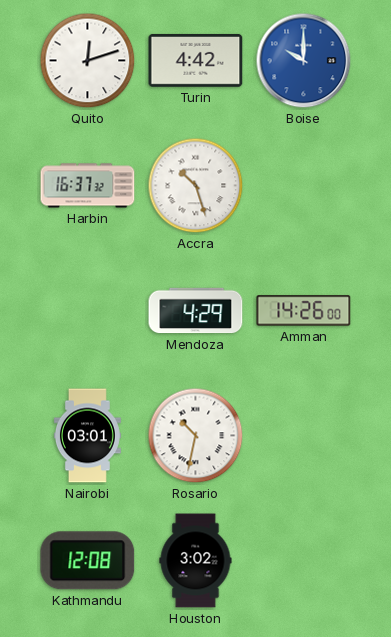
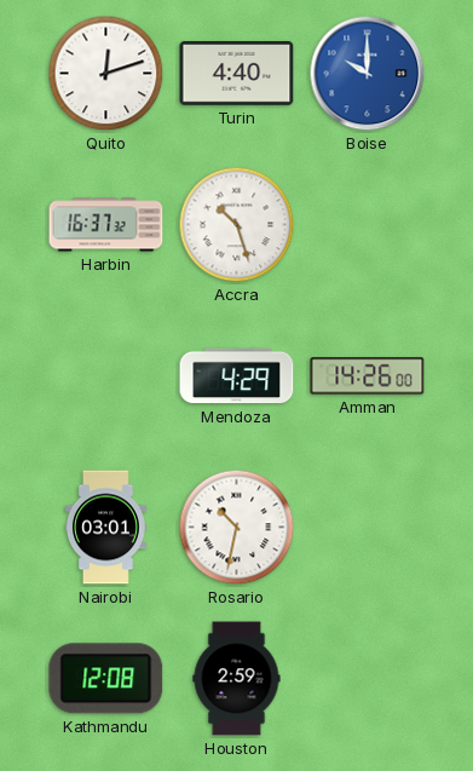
Turin: 4:42 -> 4:40
Houston: 3:02 -> 2:59
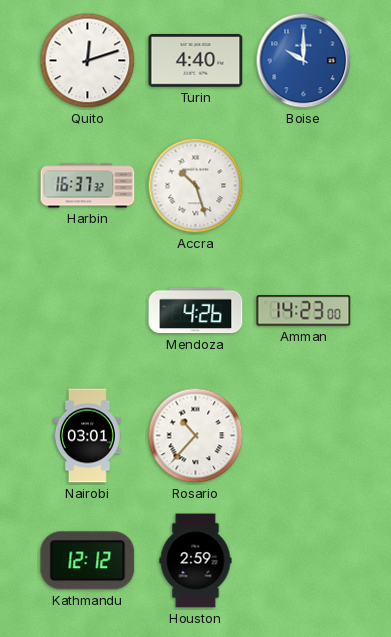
Mendoza: 4:29 -> 4:26
Amman: 14:26 -> 14:23
Rosario: 10:32 -> 10:37
Kathmandu: 12:08 -> 12:12
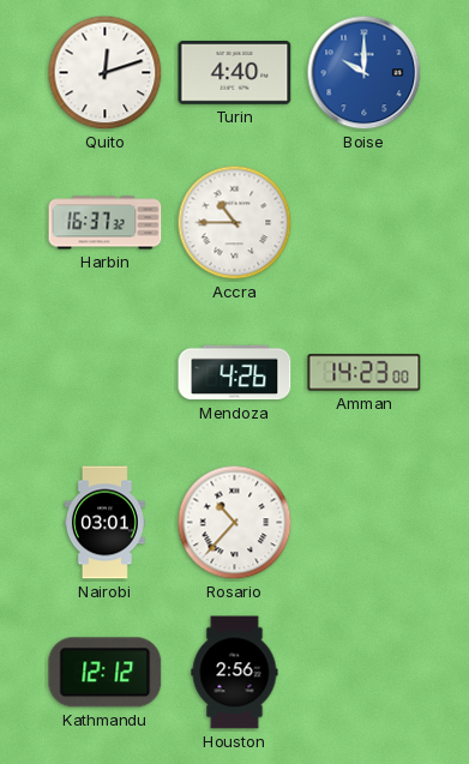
Accra: 10:27 -> 10:45
Houston: 2:59 -> 2:56
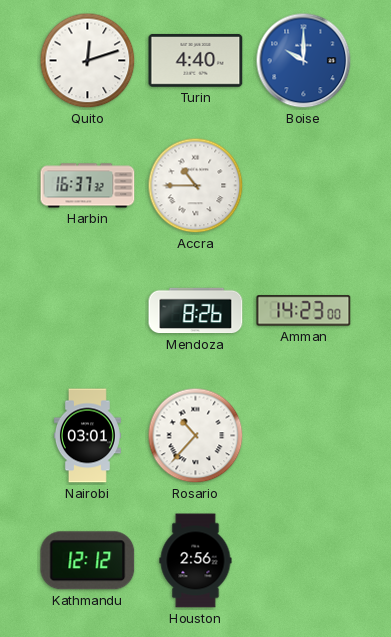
Mendoza: 4:26 -> 8:26
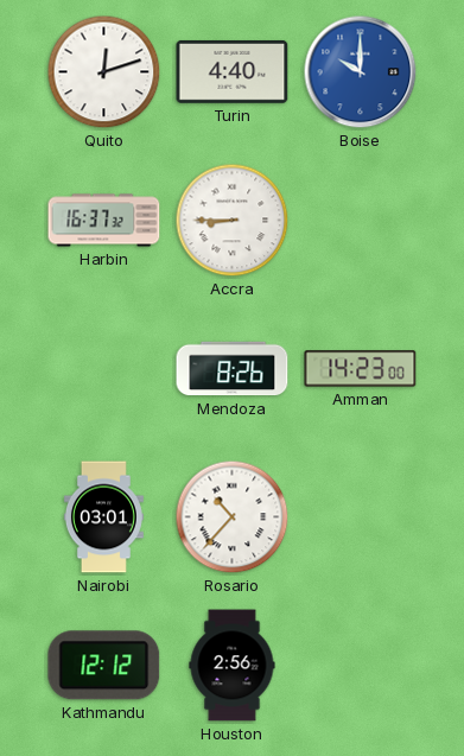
Accra: 10:45 -> 8:45
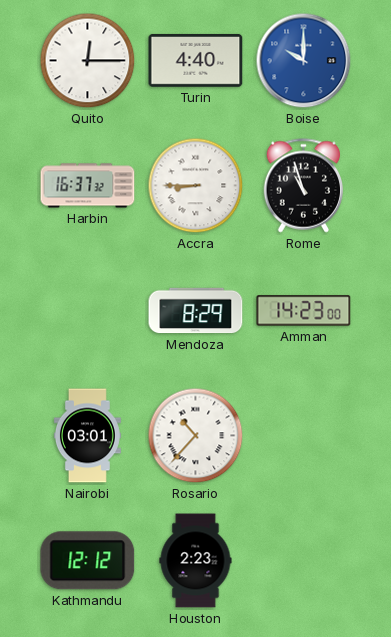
Quito: 12:12 -> 12:15
Rome: none -> 10:57
Mendoza: 8:26 -> 8:29
Houston: 2:56 -> 2:23
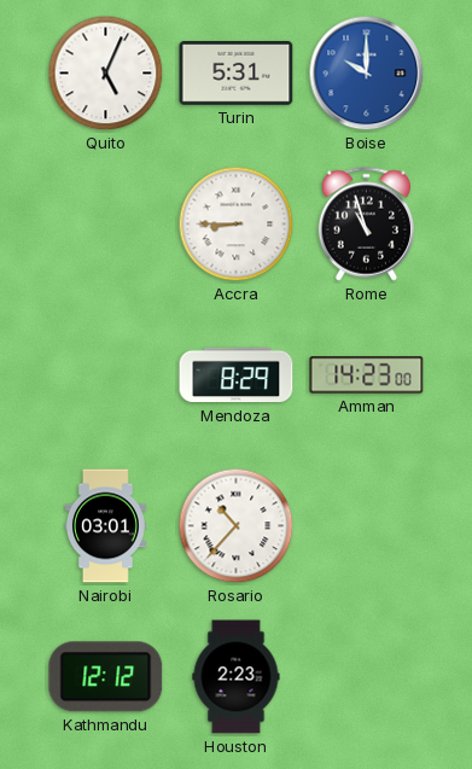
Quito: 12:15 -> 5:04
Turin: 4:40 -> 5:31
Harbin: 16:37 -> none
